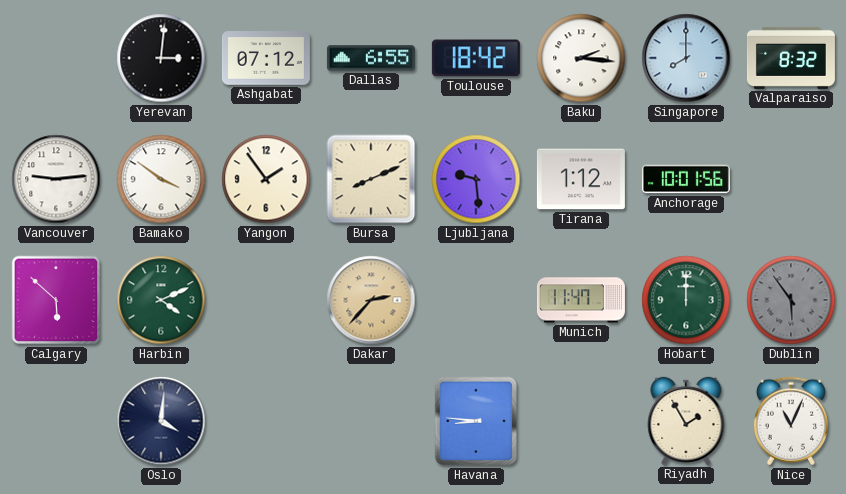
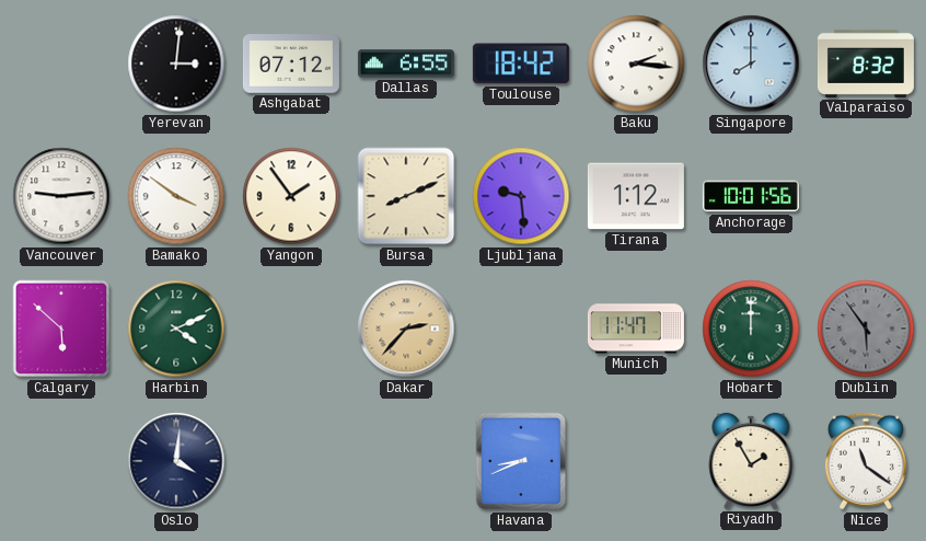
Havana: 8:46 -> 8:41
Nice: 11:04 -> 11:21
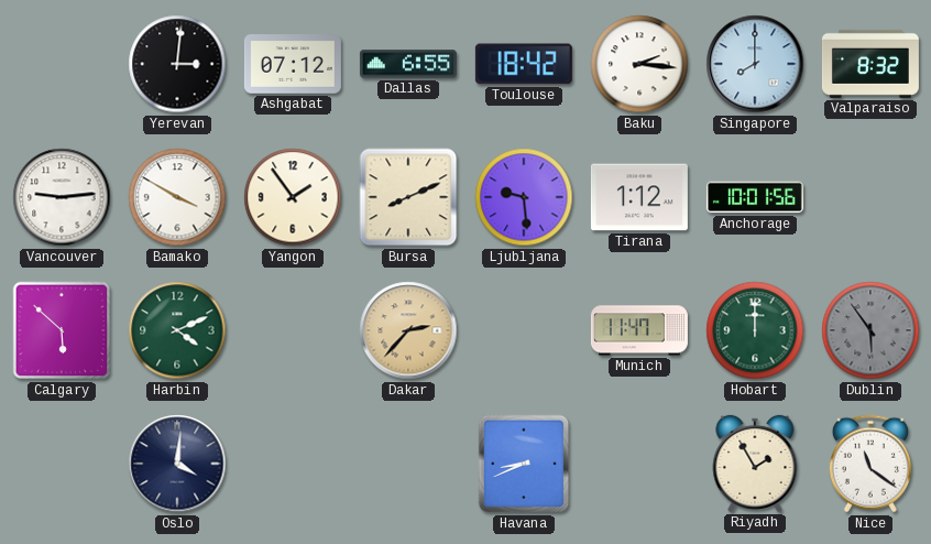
Bamako: 3:51 -> 3:50
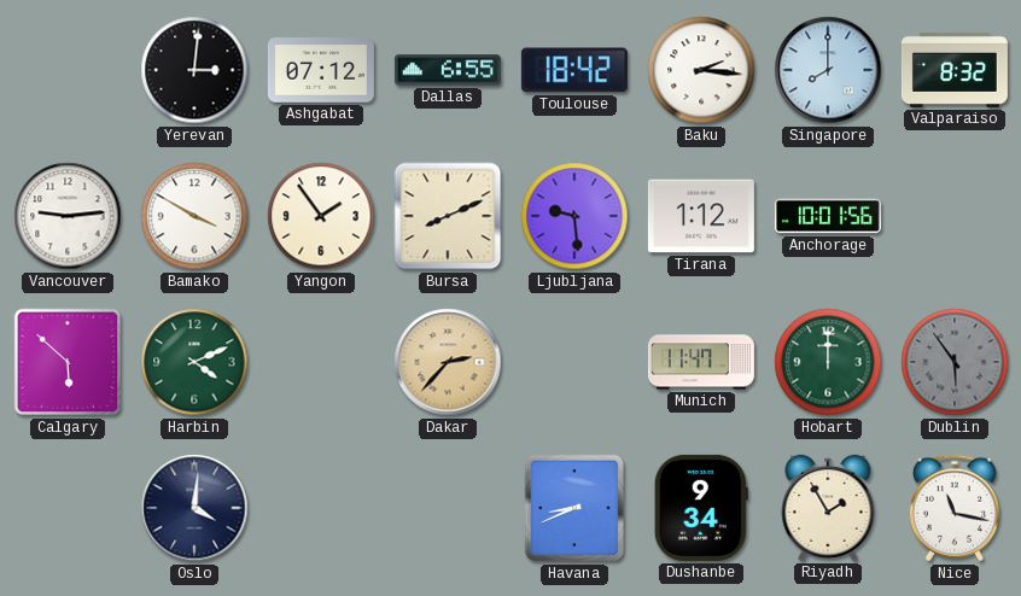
Dushanbe: none -> 9:34
Nice: 11:21 -> 11:17
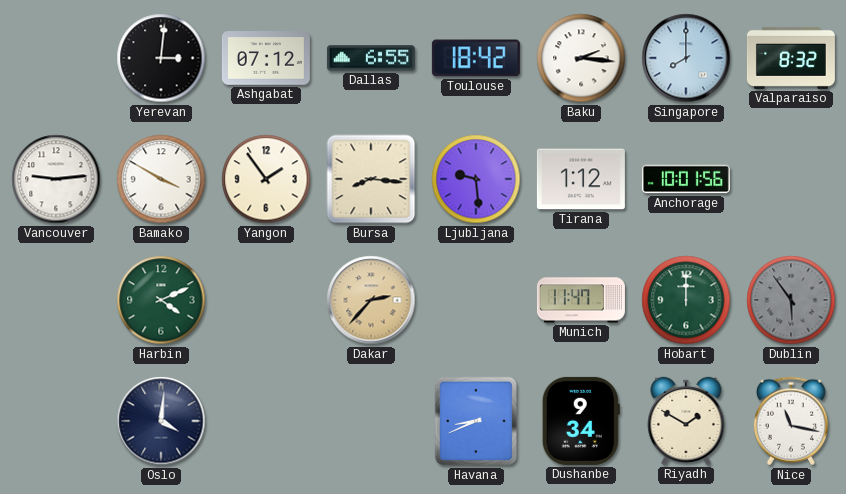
Bursa: 8:11 -> 8:16
Calgary: 5:52 -> none
Riyadh: 1:55 -> 1:50
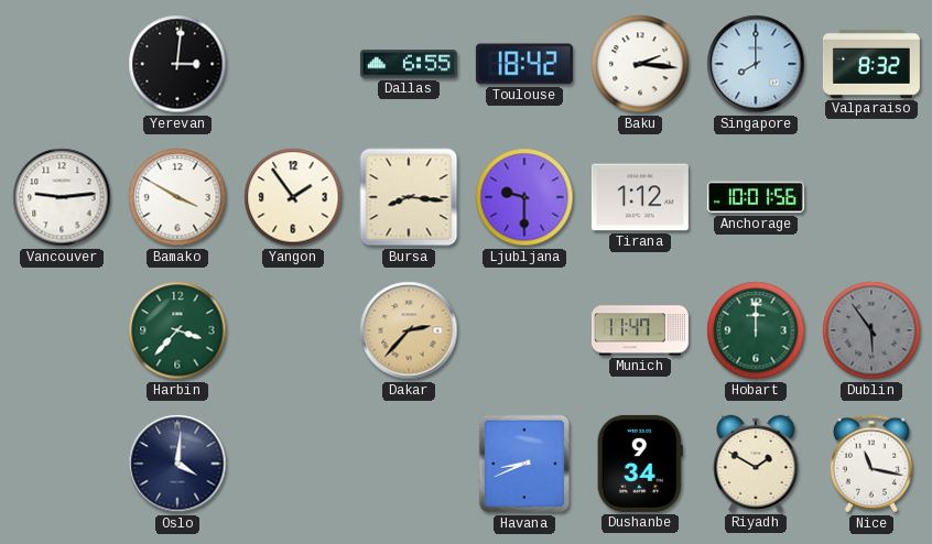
Ashgabat: 07:12 -> none
Ljubljana: 9:29 -> 9:30
Harbin: 4:11 -> 3:37
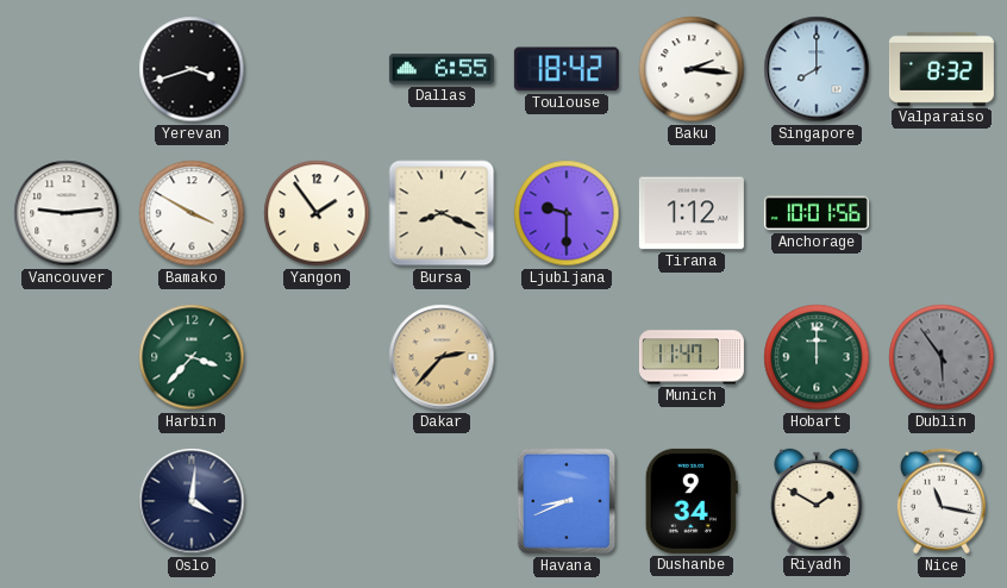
Yerevan: 3:01 -> 3:42
Bursa: 8:16 -> 8:19
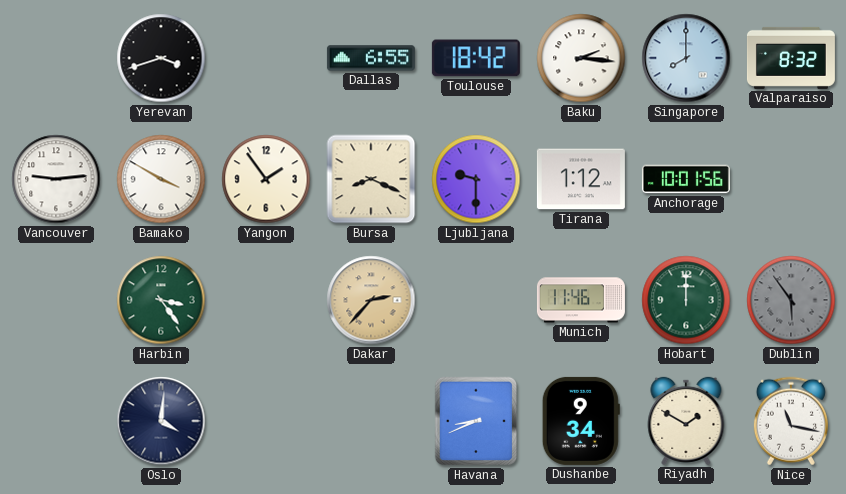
Harbin: 3:37 -> 3:24
Munich: 11:47 -> 11:46
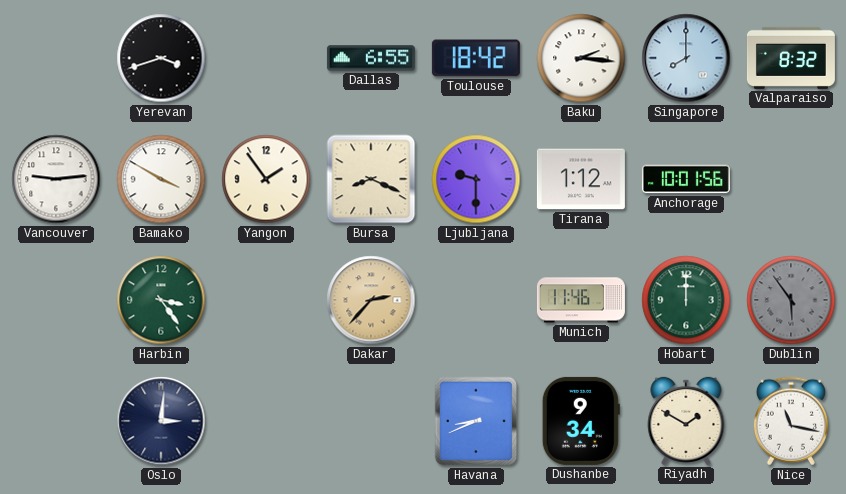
Oslo: 4:01 -> 3:01
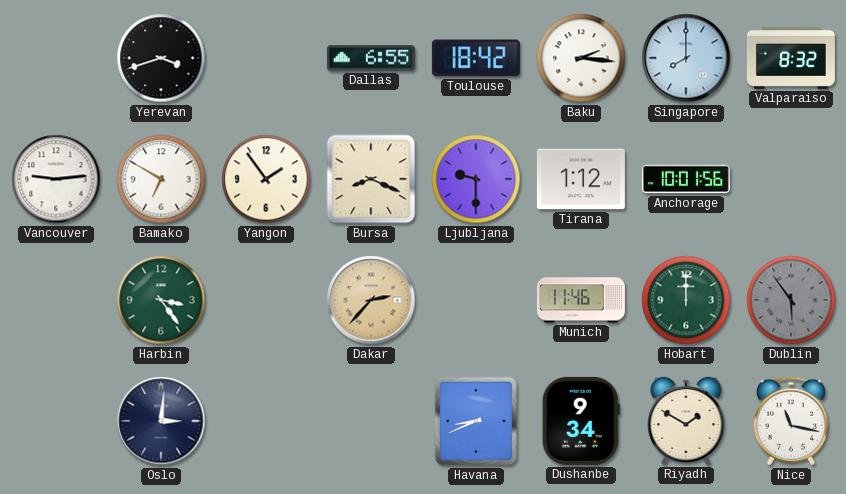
Bamako: 3:50 -> 6:50
